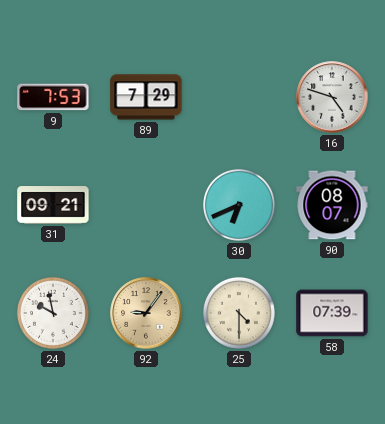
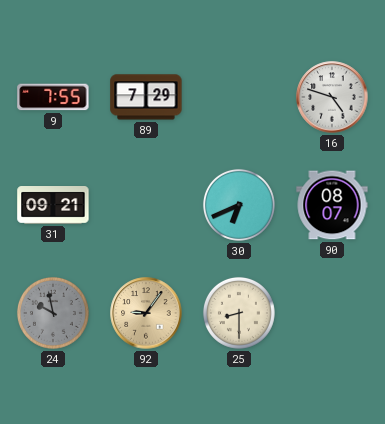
9: 7:53 -> 7:55
24 dial: white -> grey
25: 4:30 -> 8:30
58: 07:39 -> none
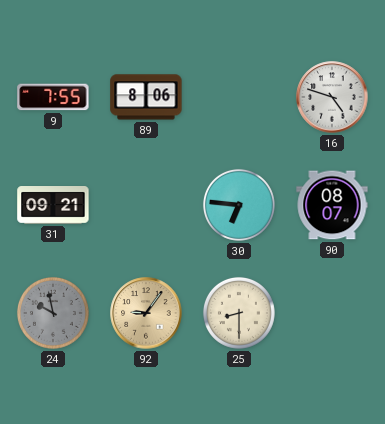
89: 7:29 -> 8:06
30: 6:41 -> 6:46
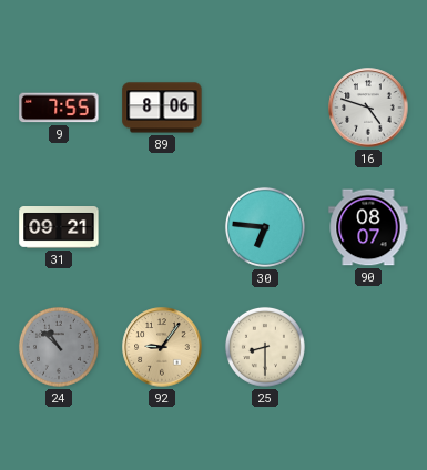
24: 9:58 -> 10:52
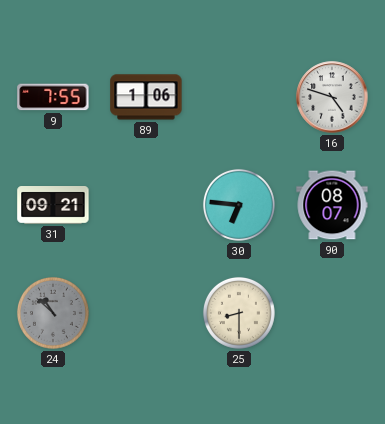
89: 8:06 -> 1:06
92: 9:06 -> none
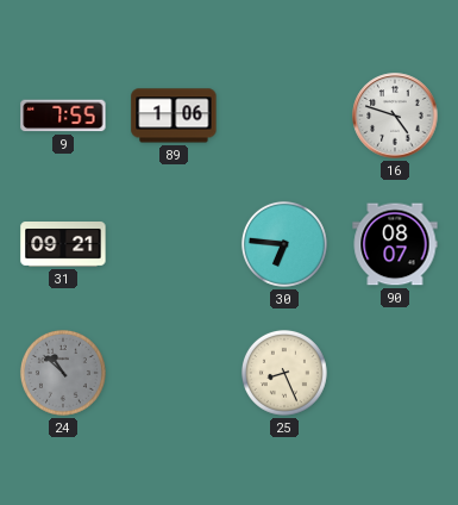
25: 8:30 -> 8:26
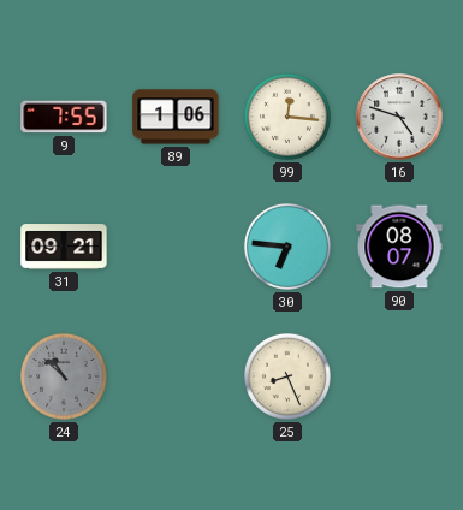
99: none -> 12:16
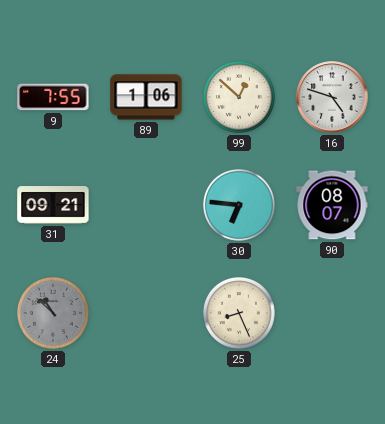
99: 12:16 -> 12:52
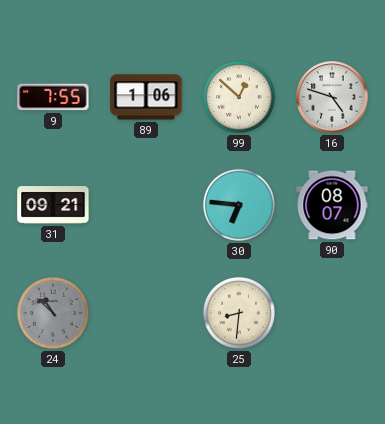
25: 8:26 -> 8:31
